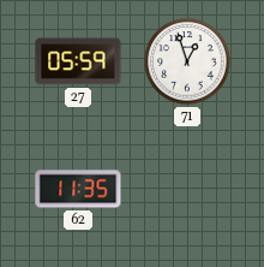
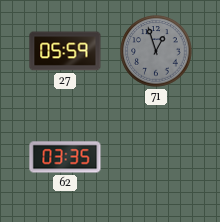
71 dial: white -> grey
62: 11:35 -> 03:35
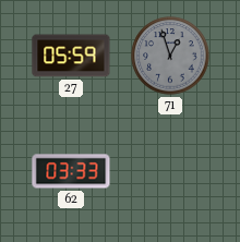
62: 03:35 -> 03:33
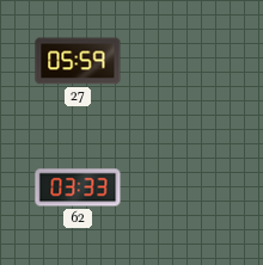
71: 12:57 -> none
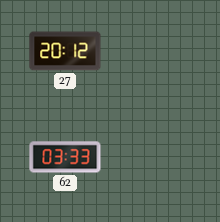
27: 05:59 -> 20:12
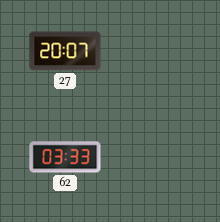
27: 20:12 -> 20:07
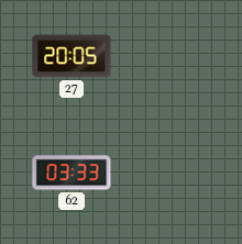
27: 20:07 -> 20:05
